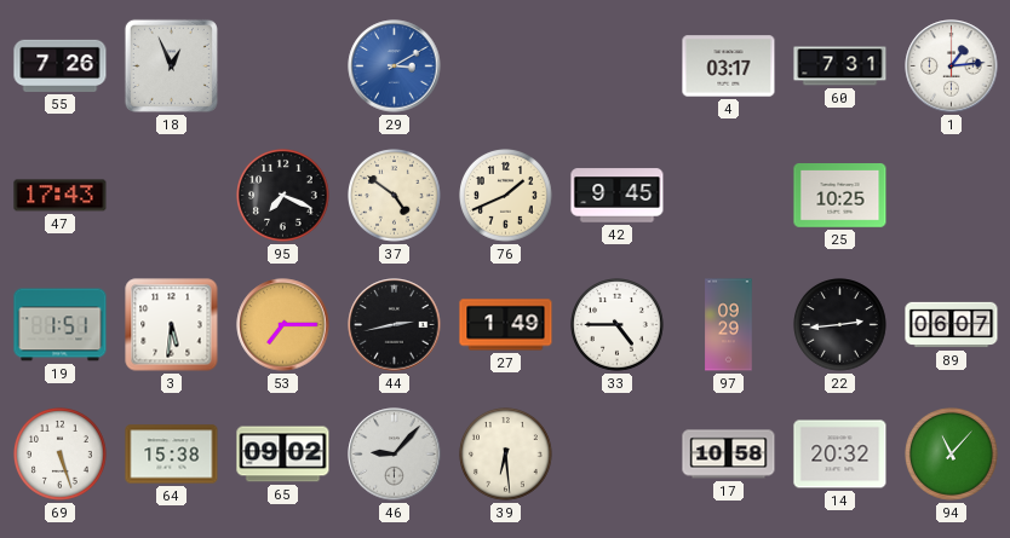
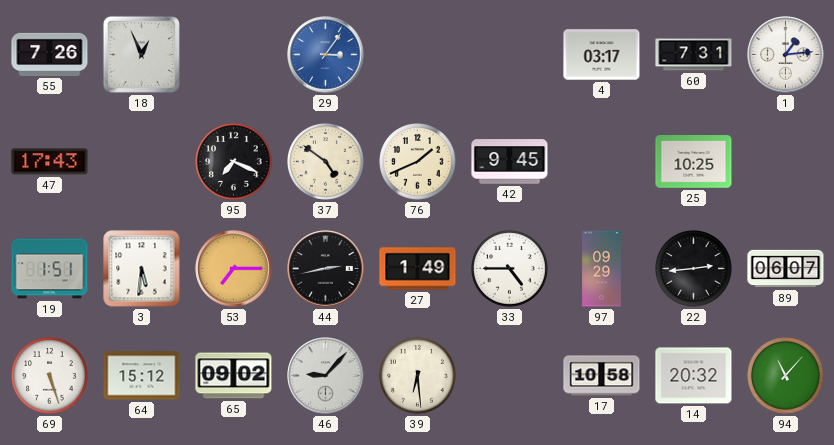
29: 3:10 -> 3:06
64: 15:38 -> 15:12
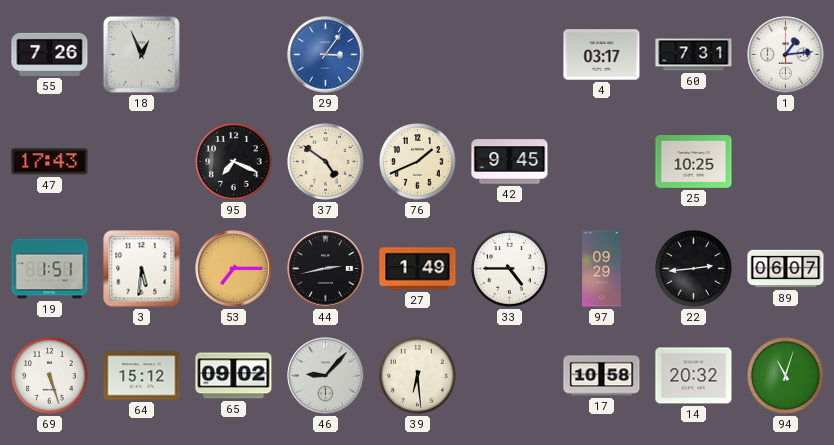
94: 11:07 -> 11:03
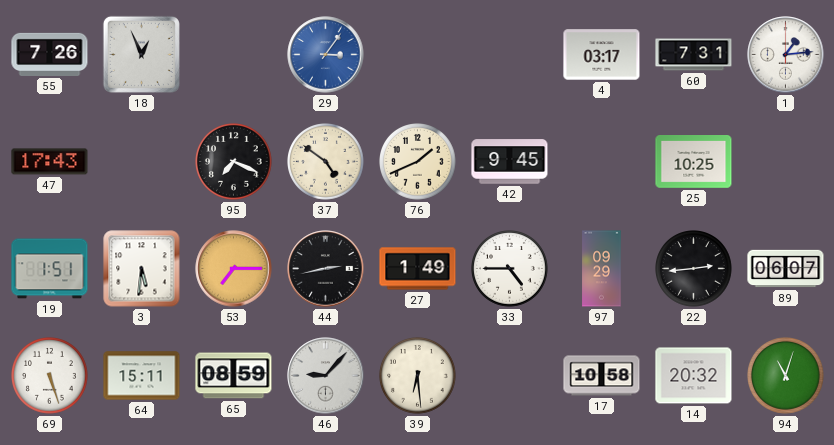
64: 15:12 -> 15:11
65: 09:02 -> 08:59
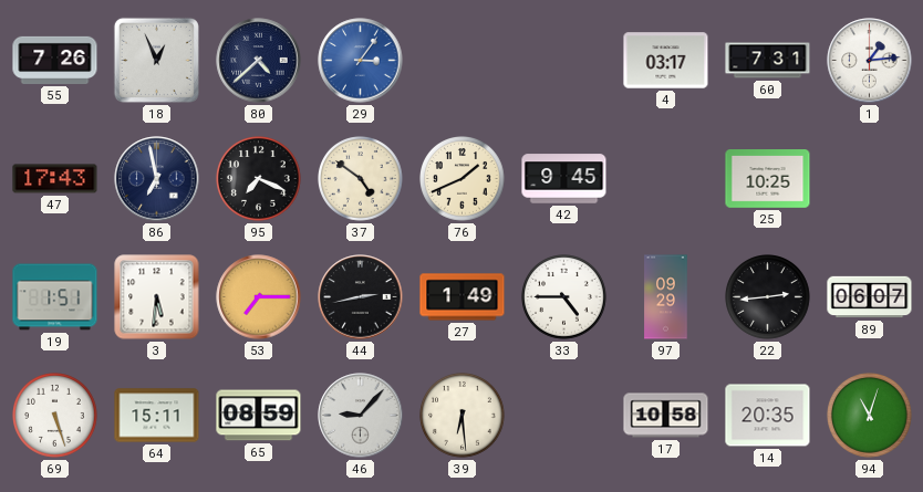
80: none -> 4:38
86: none -> 6:58
14: 20:32 -> 20:35
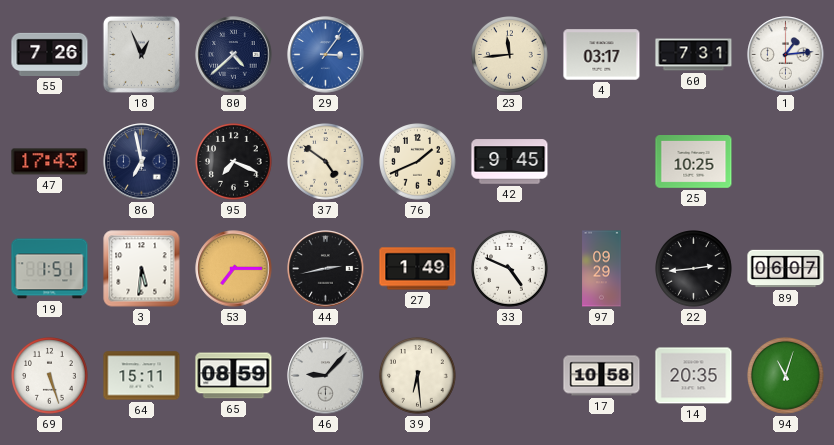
23: none -> 11:44
33: 4:45 -> 4:49
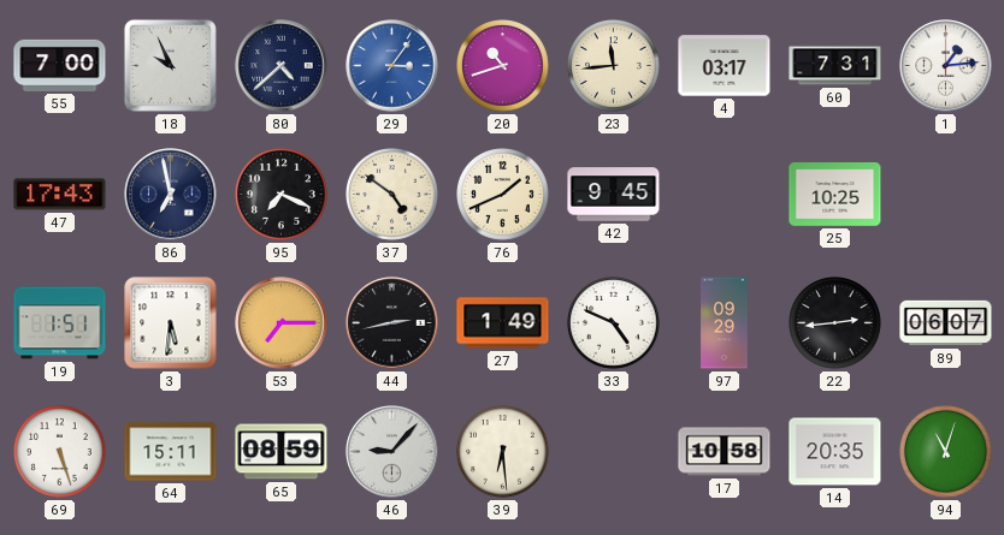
55: 7:26 -> 7:00
18: 12:56 -> 9:56
20: none -> 10:42
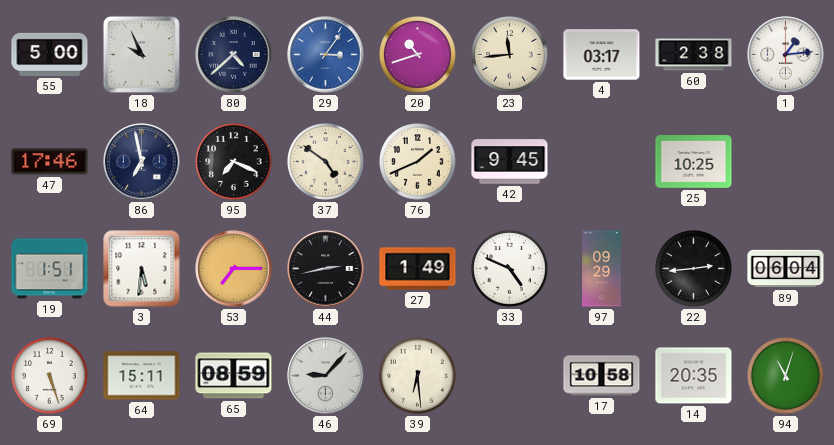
55: 7:00 -> 5:00
60: 7:31 -> 2:38
47: 17:43 -> 17:46
89: 06:07 -> 06:04
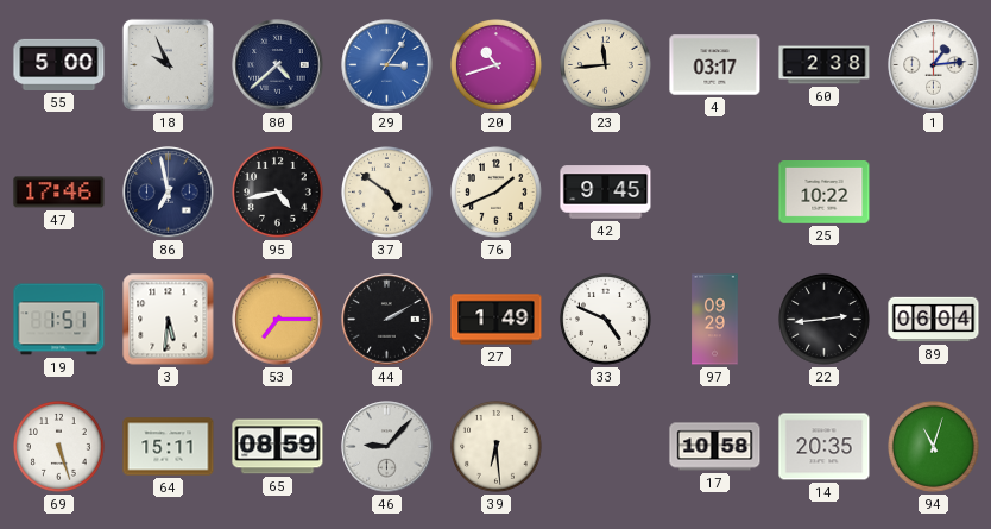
95: 7:19 -> 4:43
25: 10:25 -> 10:22
44: 2:43 -> 2:10
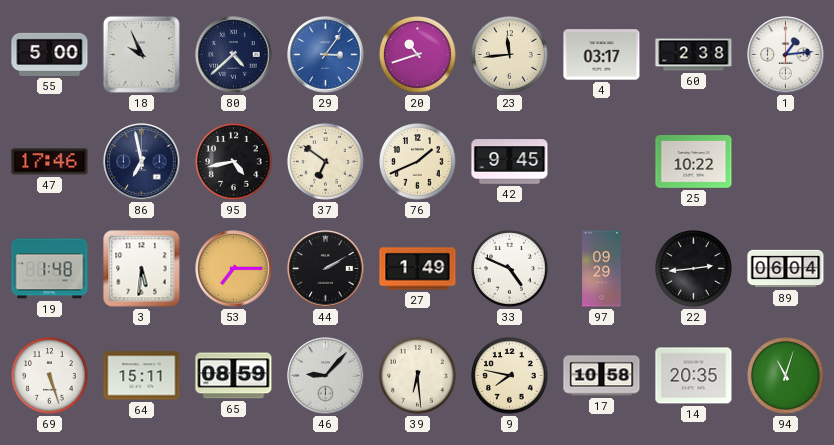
37: 4:51 -> 6:51
19: 1:51 -> 1:48
9: none -> 7:47
